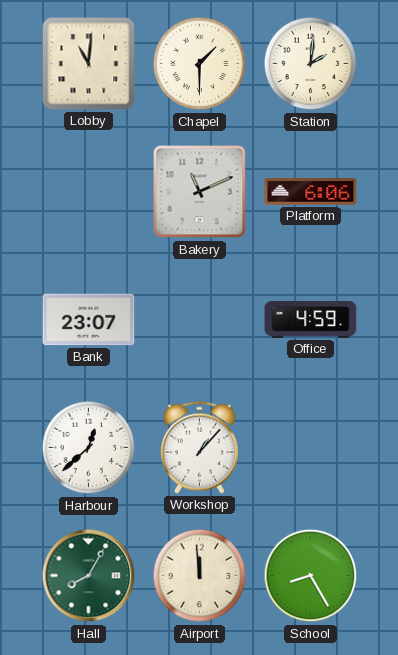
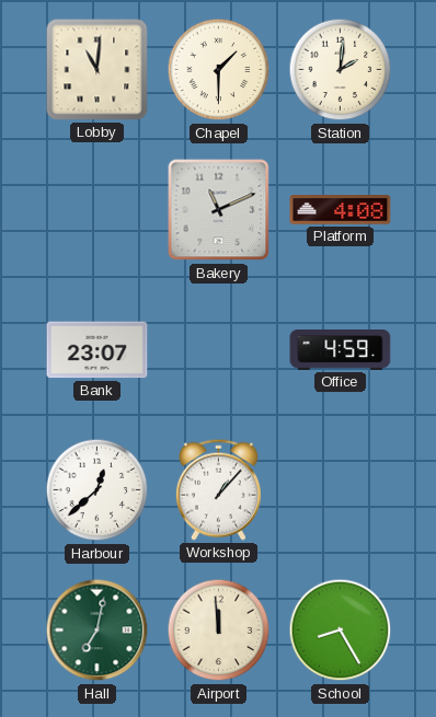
Platform: 6:06 -> 4:08
Hall: 8:05 -> 7:02
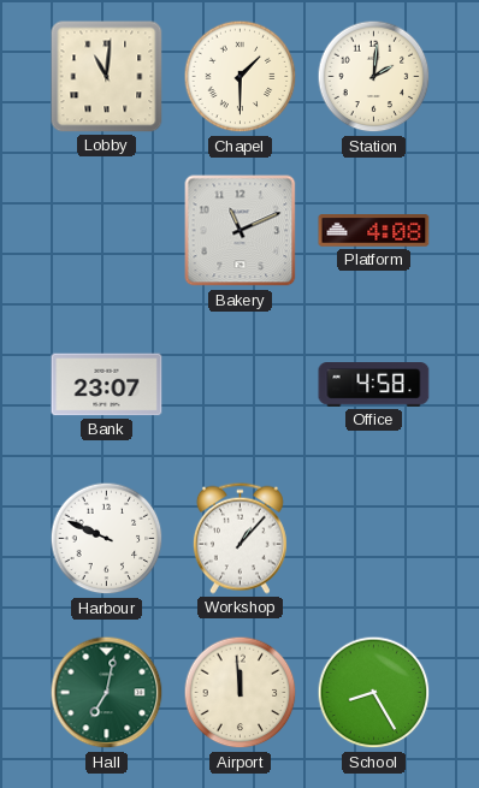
Office: 4:59 -> 4:58
Harbour: 12:38 -> 9:49
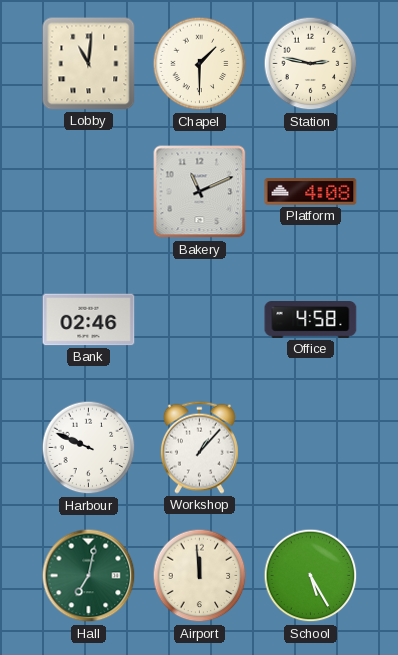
Station: 2:01 -> 2:47
Bank: 23:07 -> 02:46
School: 8:25 -> 5:25
